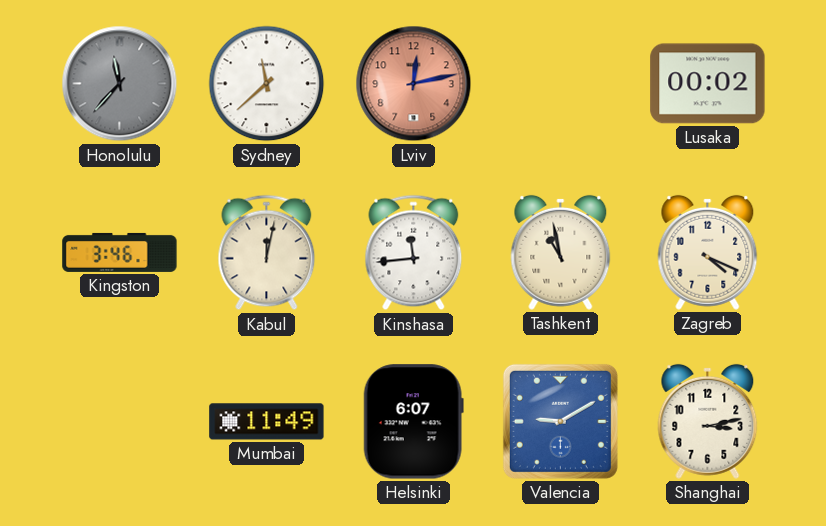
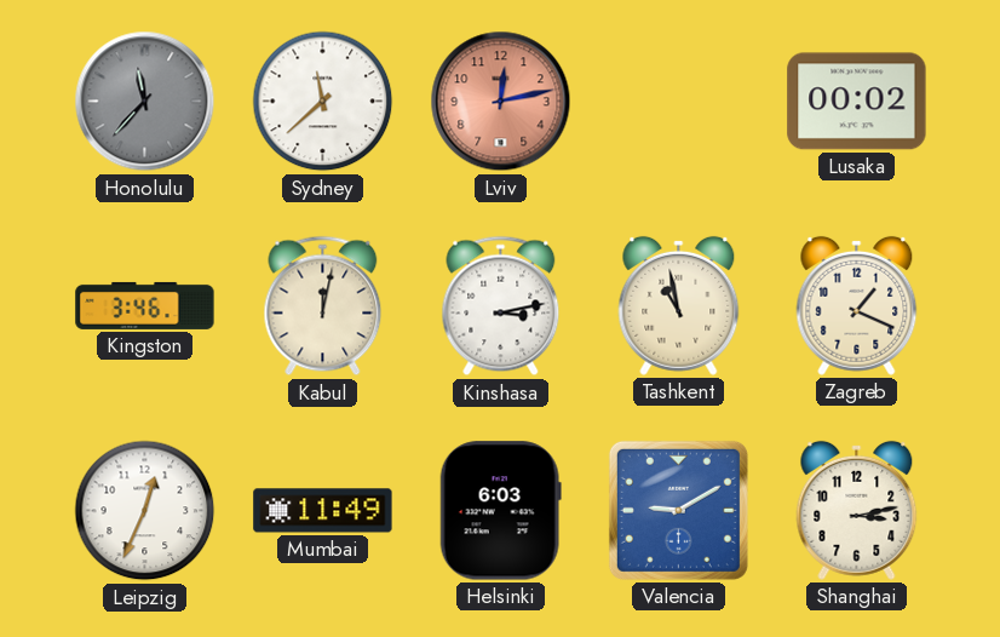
Kinshasa: 11:44 -> 3:13
Zagreb: 4:19 -> 1:19
Leipzig: none -> 12:34
Helsinki: 6:07 -> 6:03
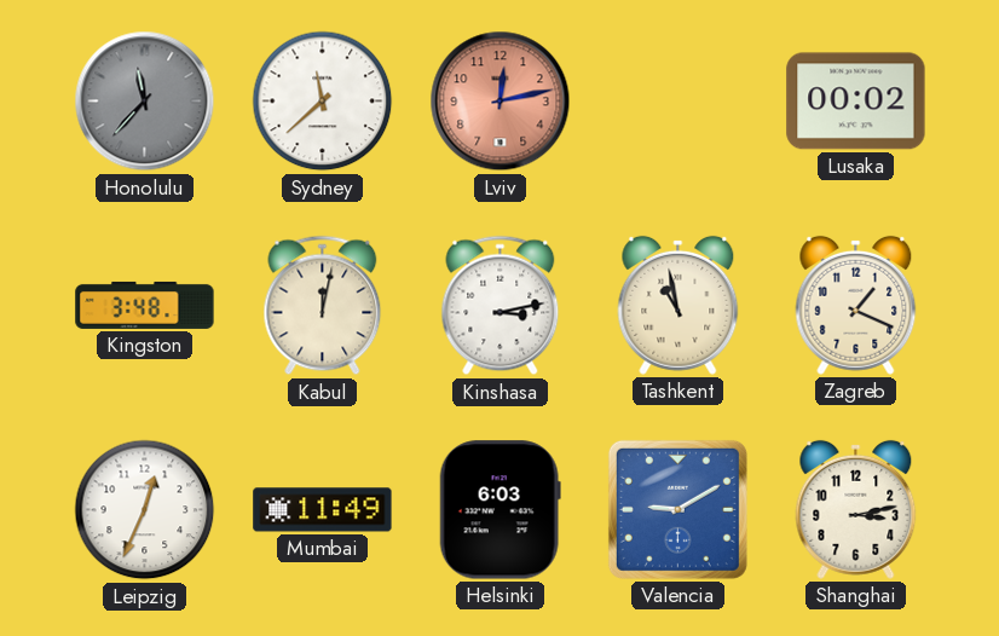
Kingston: 3:46 -> 3:48
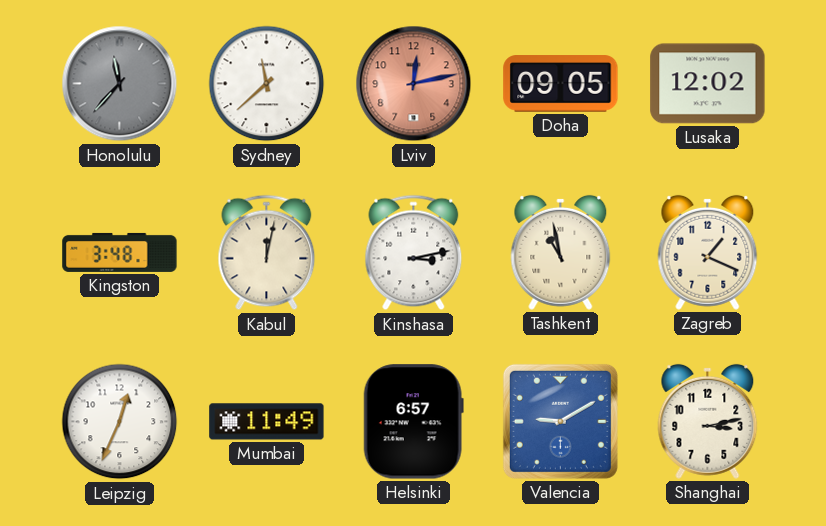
Doha: none -> 09:05
Lusaka: 00:02 -> 12:02
Helsinki: 6:03 -> 6:57
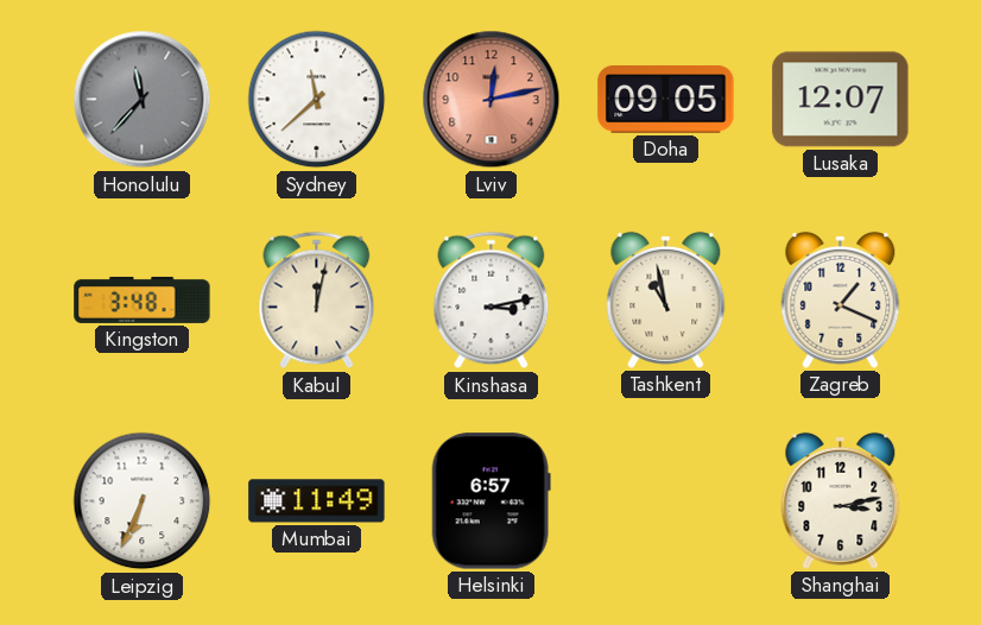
Lusaka: 12:02 -> 12:07
Leipzig: 12:34 -> 6:34
Valencia: 9:10 -> none
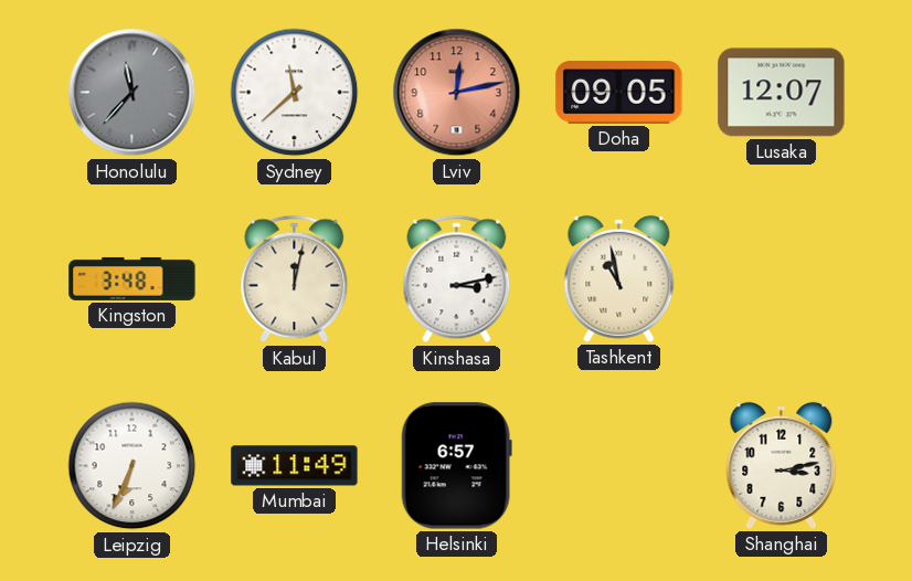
Zagreb: 1:19 -> none
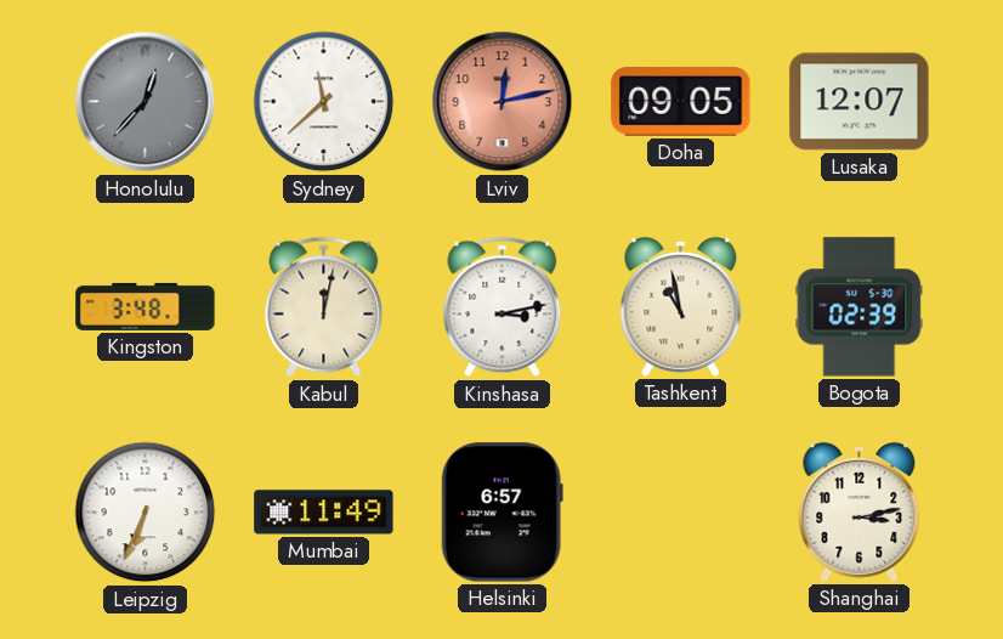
Honolulu: 11:37 -> 12:37
Bogota: none -> 02:39
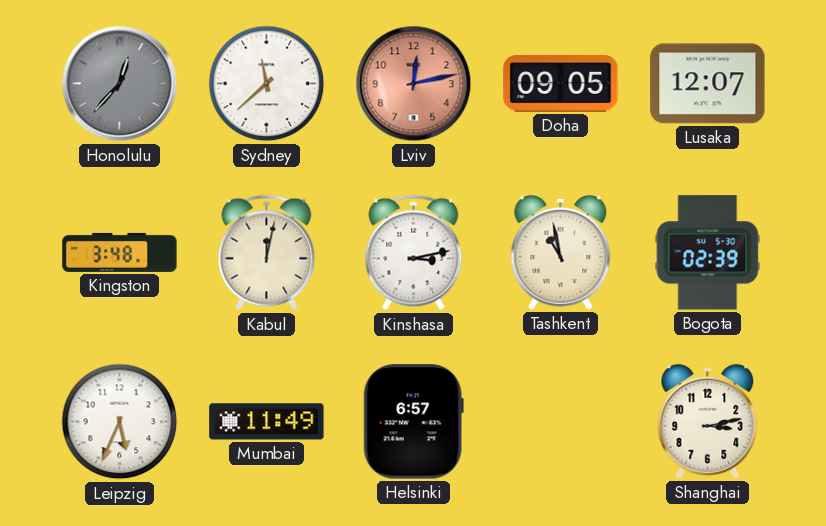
Leipzig: 6:34 -> 5:34
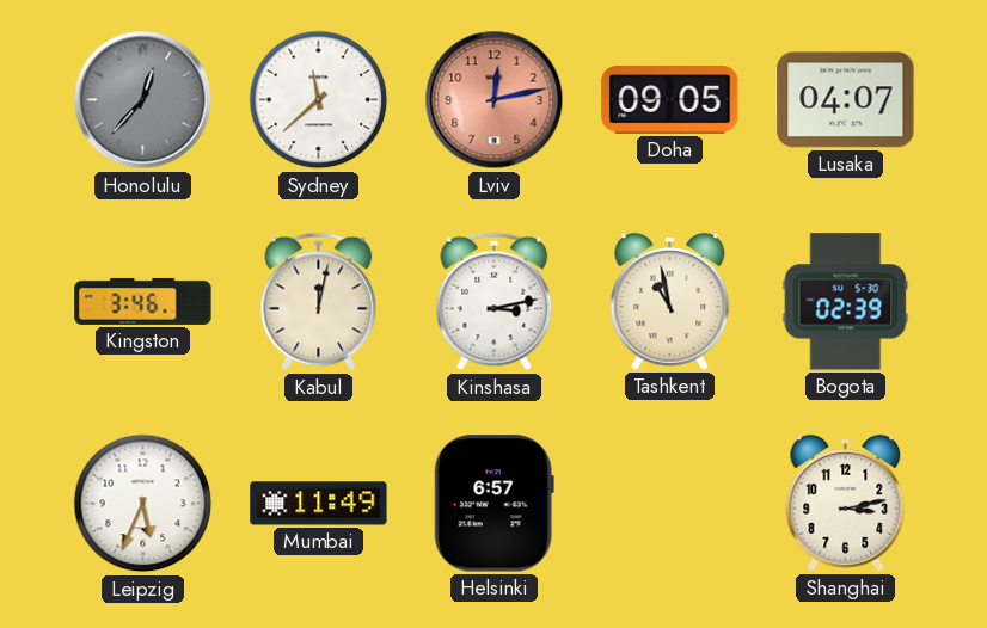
Lusaka: 12:07 -> 04:07
Kingston: 3:48 -> 3:46
